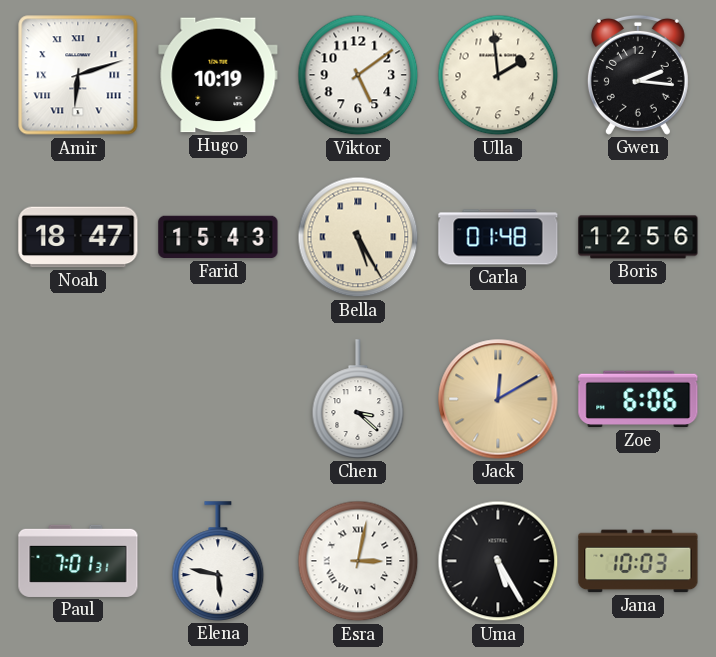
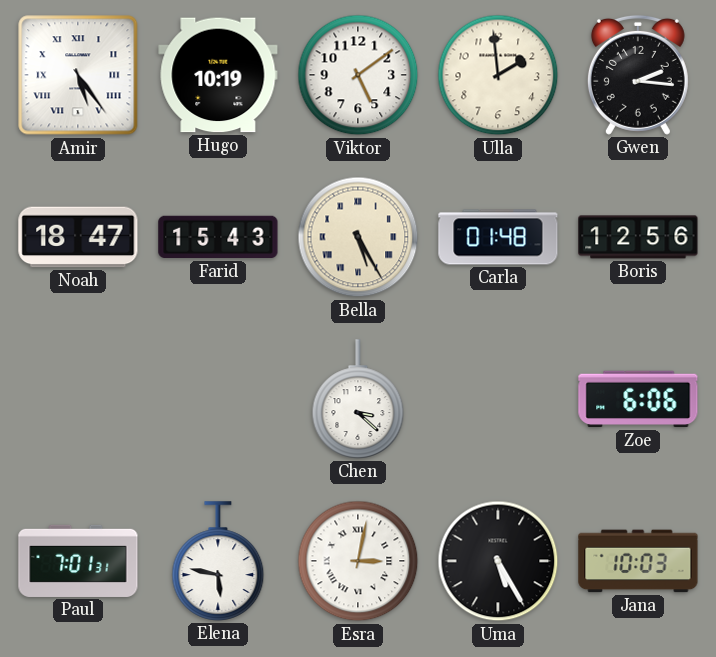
Amir: 6:12 -> 5:24
Jack: 12:10 -> none
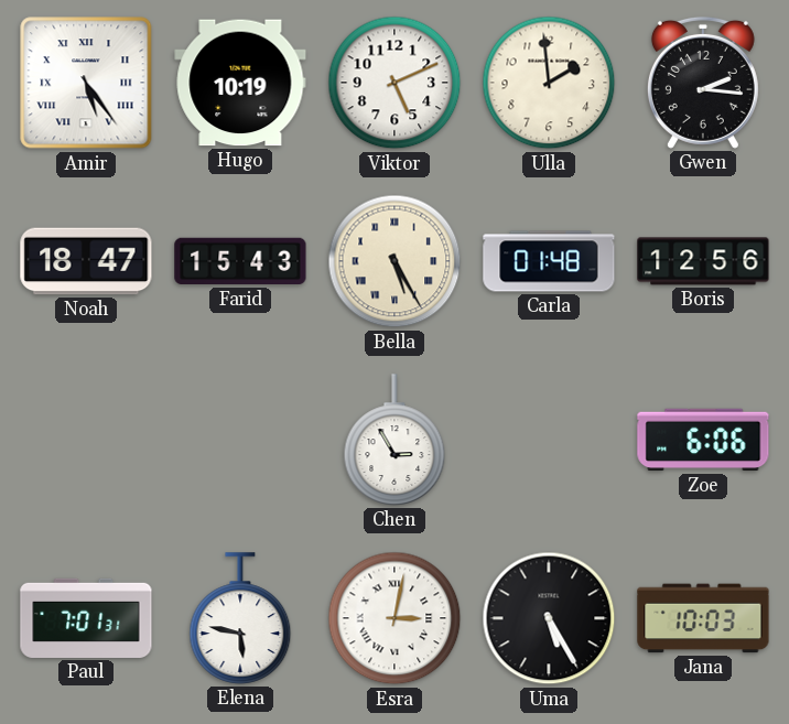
Viktor: 5:09 -> 5:11
Chen: 3:22 -> 2:55
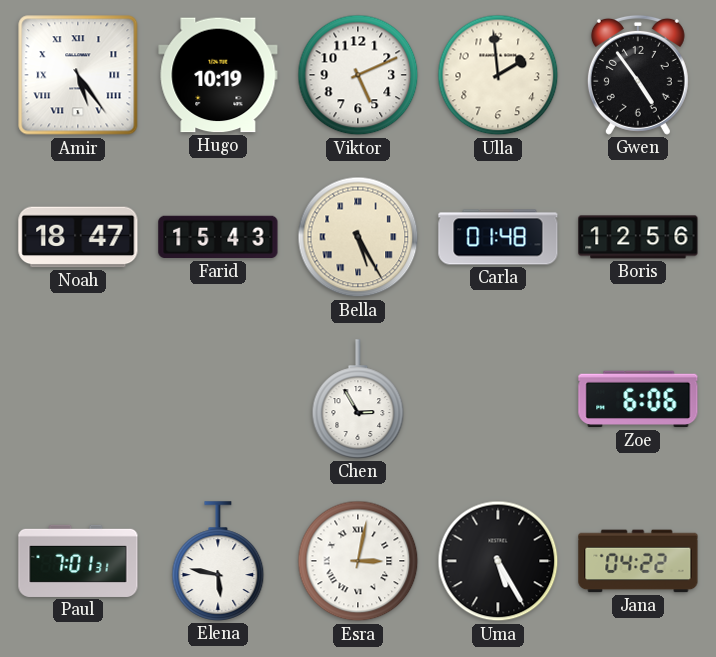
Gwen: 2:16 -> 4:54
Jana: 10:03 -> 04:22
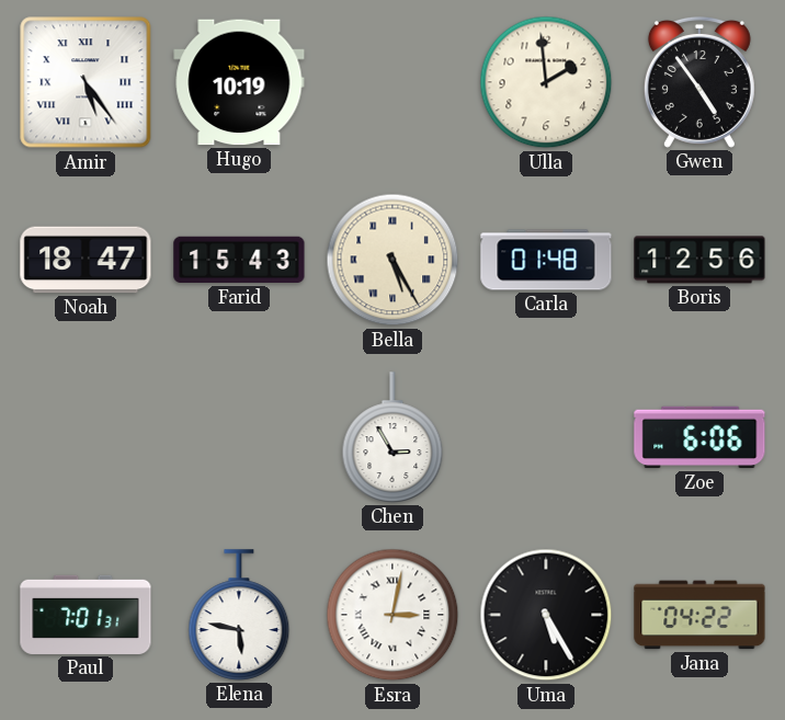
Viktor: 5:11 -> none
